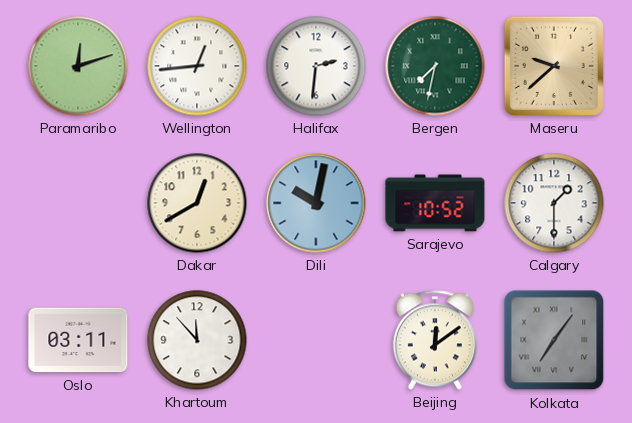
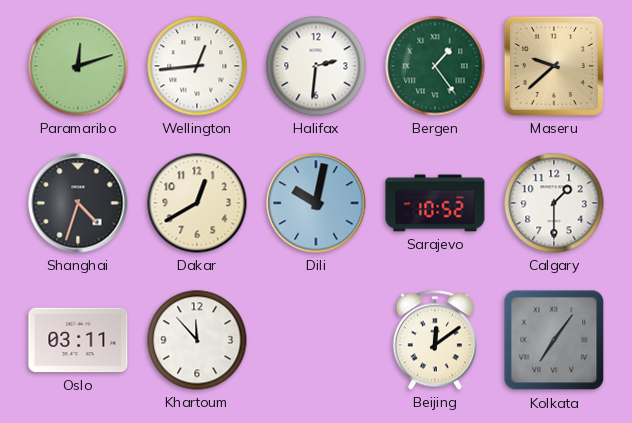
Bergen: 7:32 -> 1:24
Shanghai: none -> 4:33
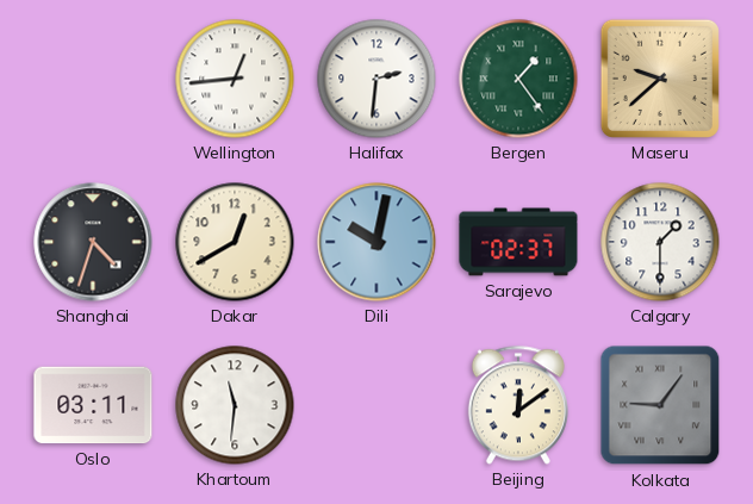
Paramaribo: 12:12 -> none
Sarajevo: 10:52 -> 02:37
Khartoum: 11:53 -> 11:31
Kolkata: 7:06 -> 9:06
